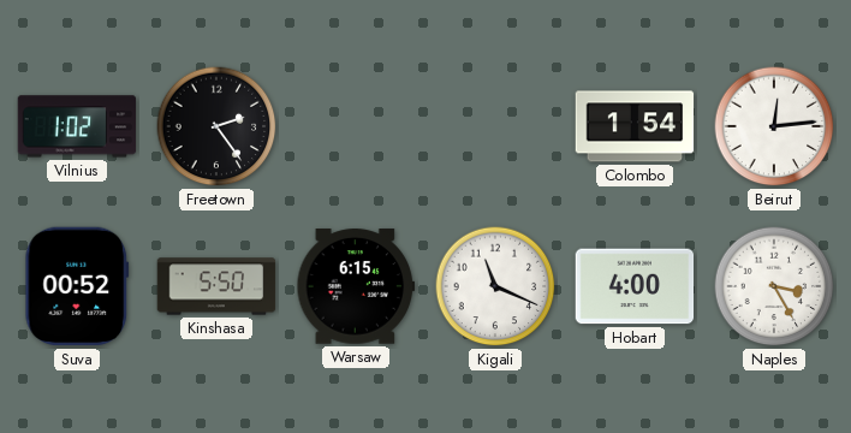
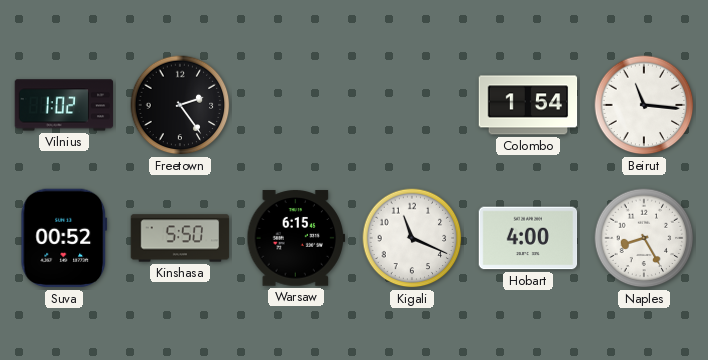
Beirut: 12:14 -> 11:16
Naples: 3:25 -> 8:25
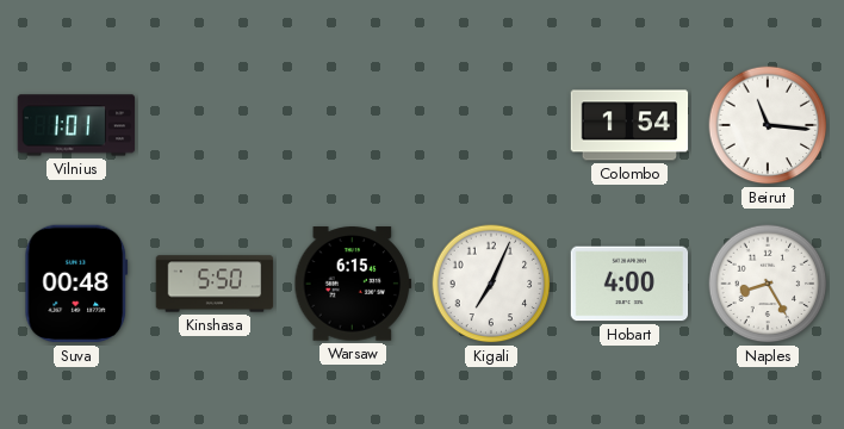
Vilnius: 1:02 -> 1:01
Freetown: 2:24 -> none
Suva: 00:52 -> 00:48
Kigali: 11:19 -> 7:04
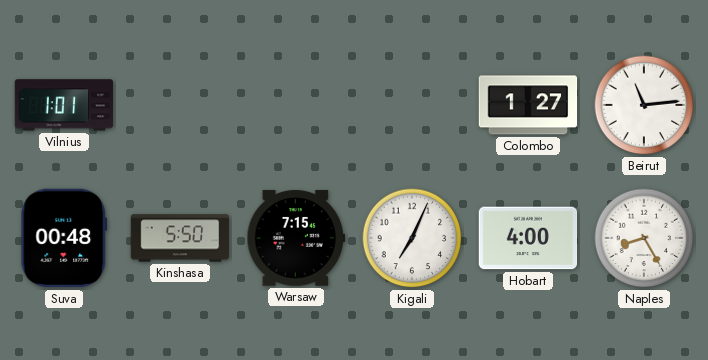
Colombo: 1:54 -> 1:27
Beirut: 11:16 -> 11:14
Warsaw: 6:15 -> 7:15
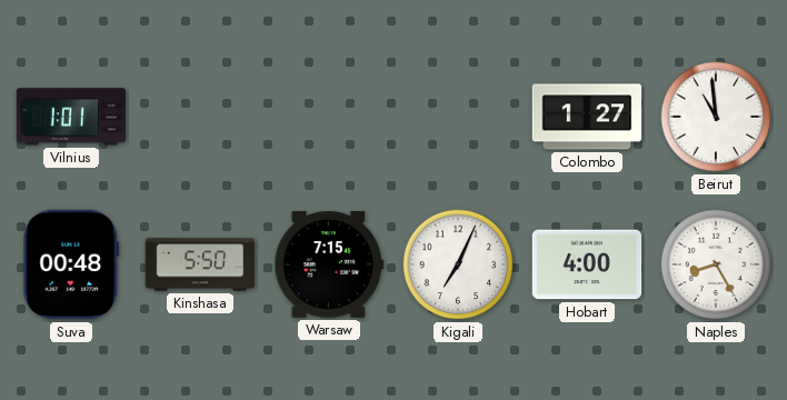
Beirut: 11:14 -> 10:59
